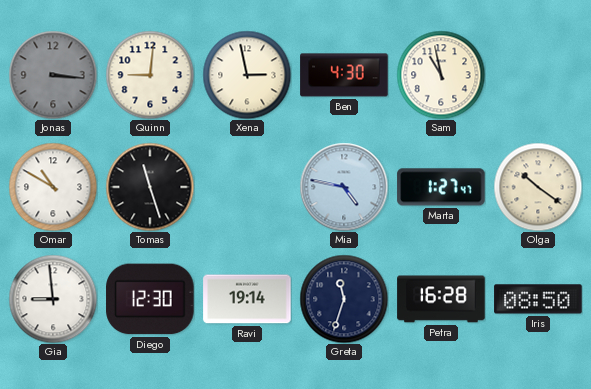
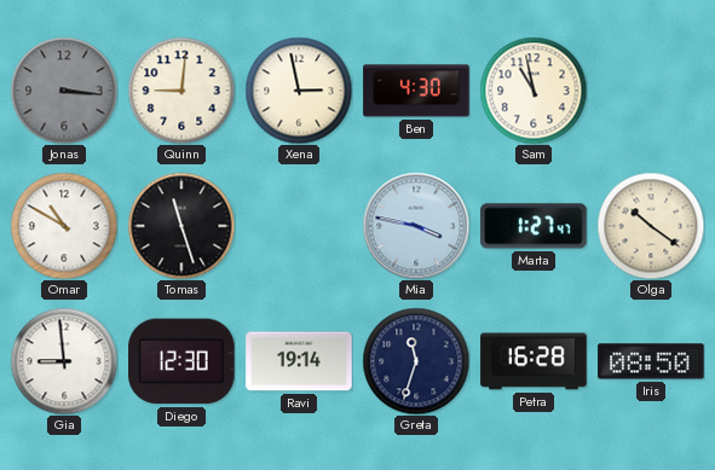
Mia: 4:47 -> 3:47
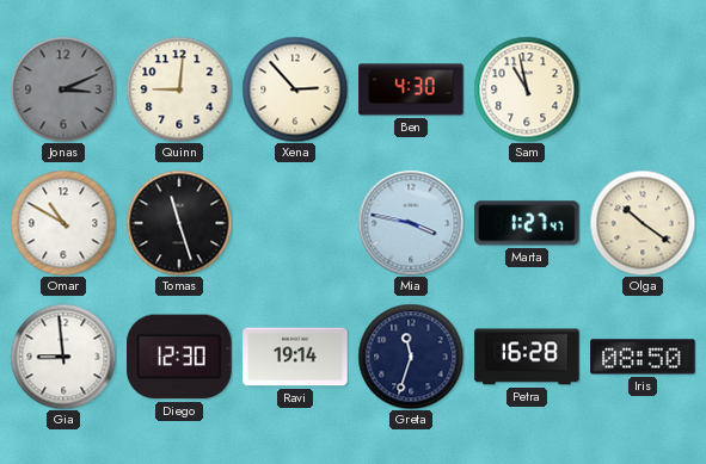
Jonas: 3:16 -> 3:11
Xena: 2:58 -> 2:53
